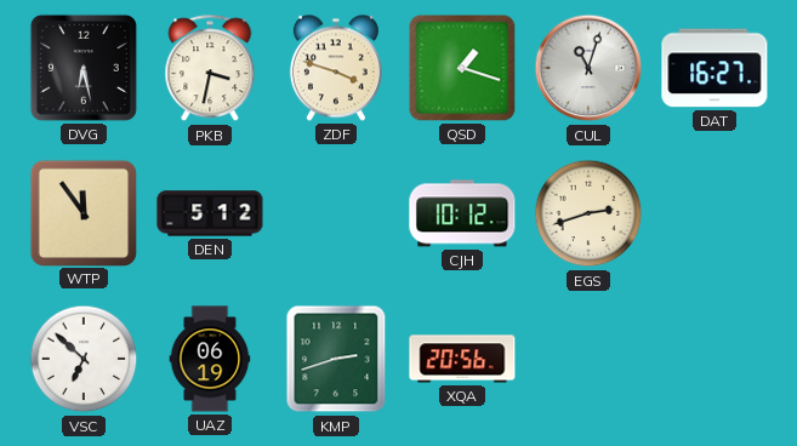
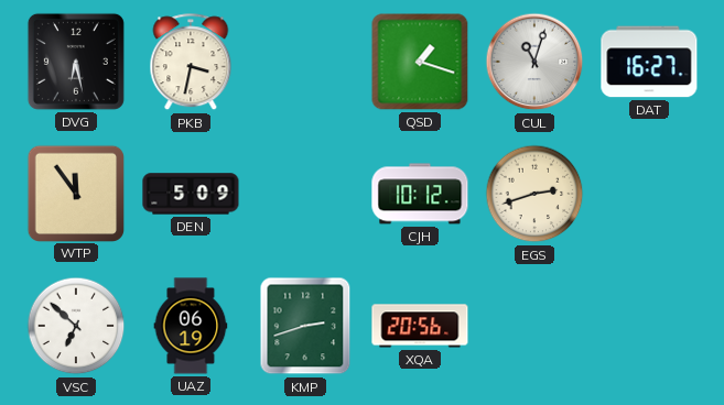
ZDF: 3:48 -> none
DEN: 5:12 -> 5:09
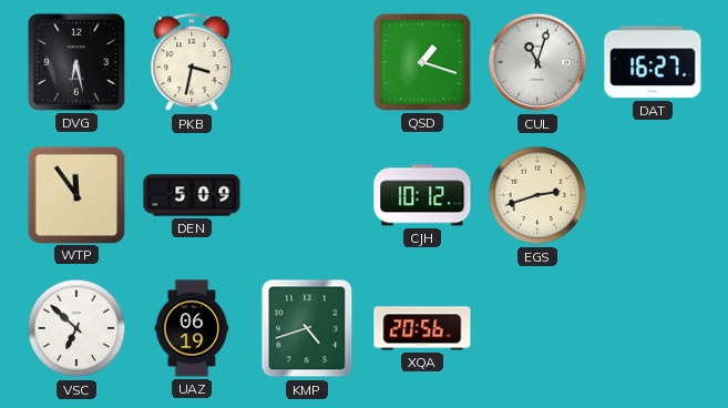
KMP: 2:42 -> 4:42
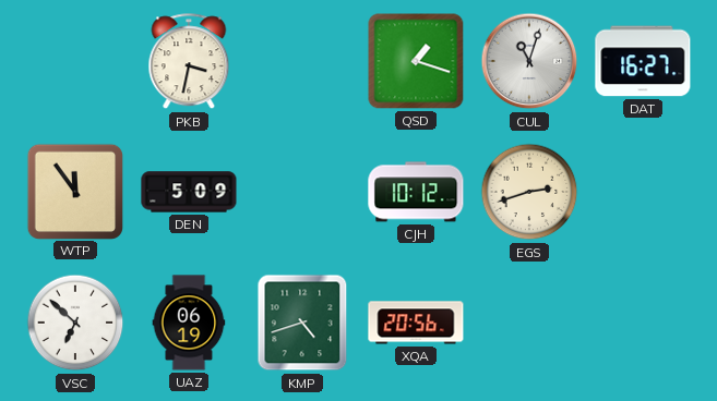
DVG: 6:28 -> none
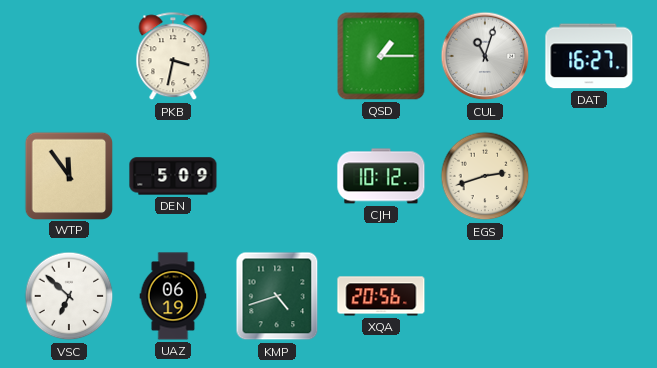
QSD: 1:18 -> 1:15
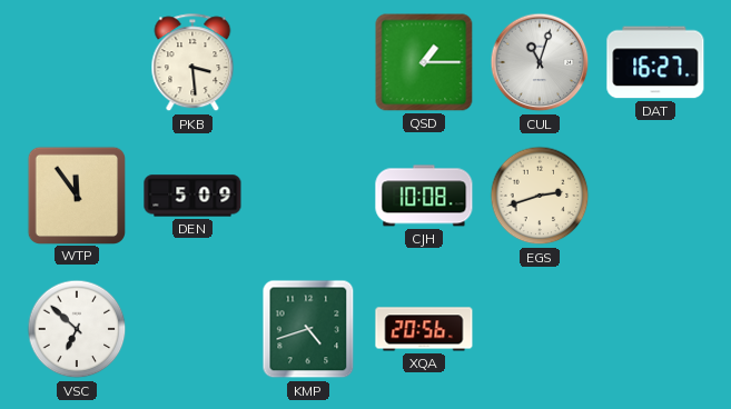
PKB: 3:32 -> 3:29
CJH: 10:12 -> 10:08
UAZ: 06:19 -> none
